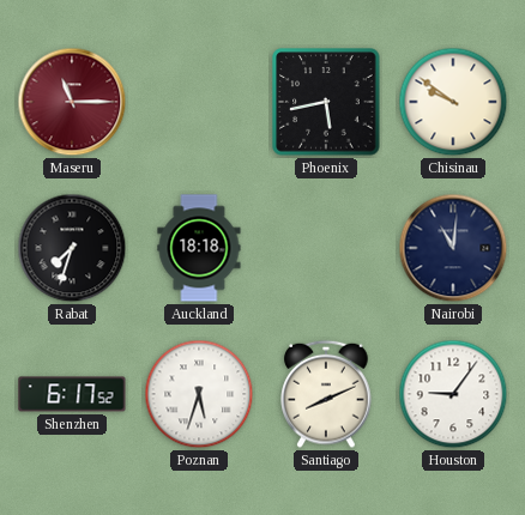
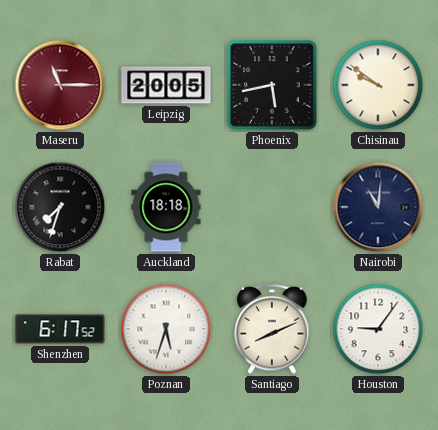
Leipzig: none -> 20:05
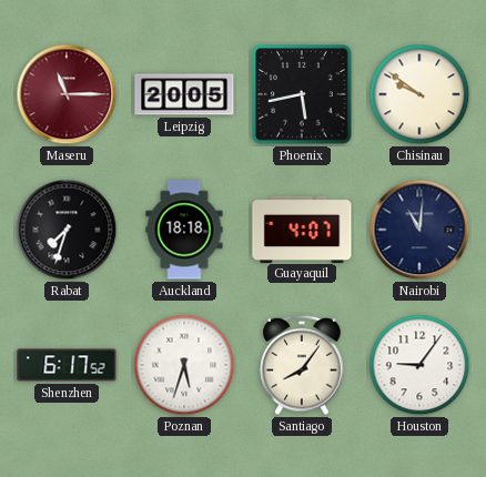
Guayaquil: none -> 4:07
Santiago: 8:11 -> 8:06
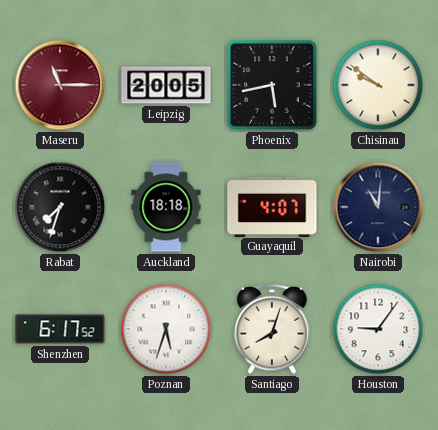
Santiago: 8:06 -> 8:03
